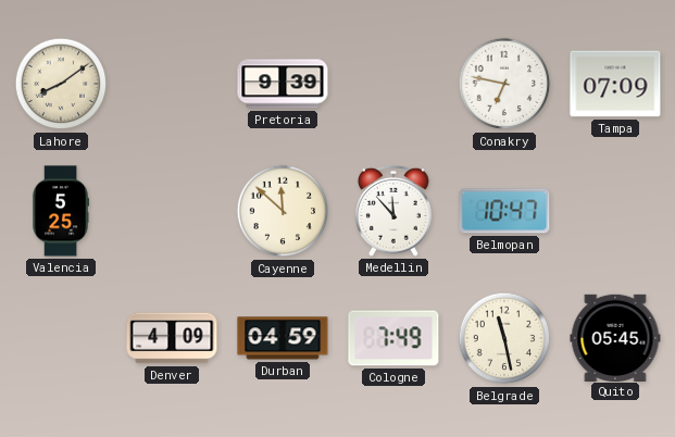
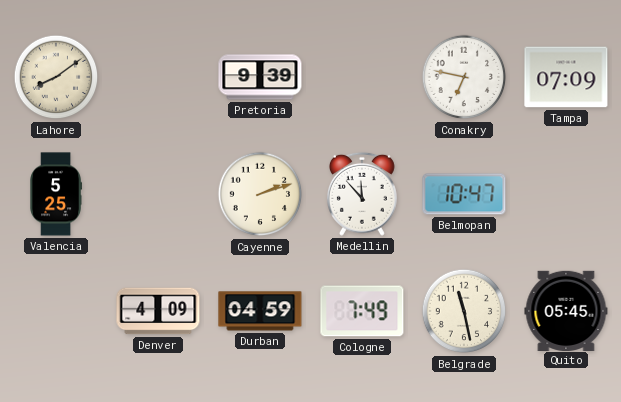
Cayenne: 11:52 -> 2:12
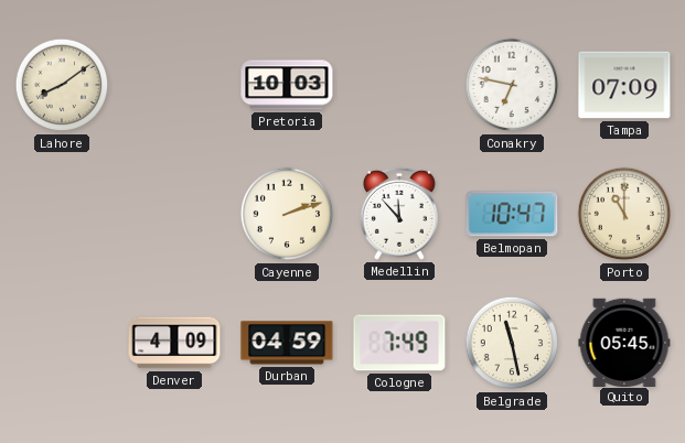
Pretoria: 9:39 -> 10:03
Valencia: 5:25 -> none
Porto: none -> 11:00
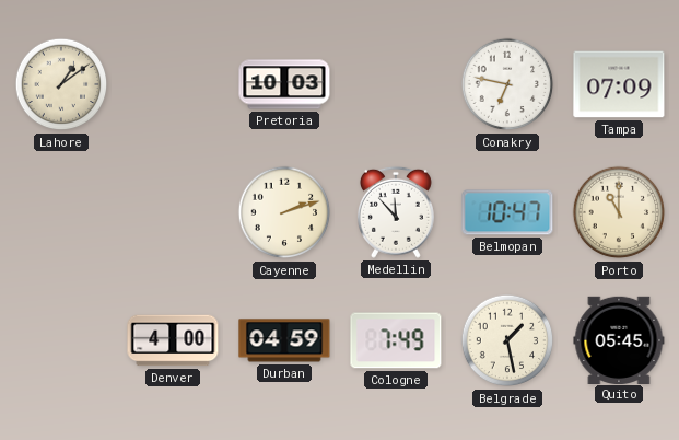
Lahore: 8:09 -> 1:09
Denver: 4:09 -> 4:00
Belgrade: 11:28 -> 1:28
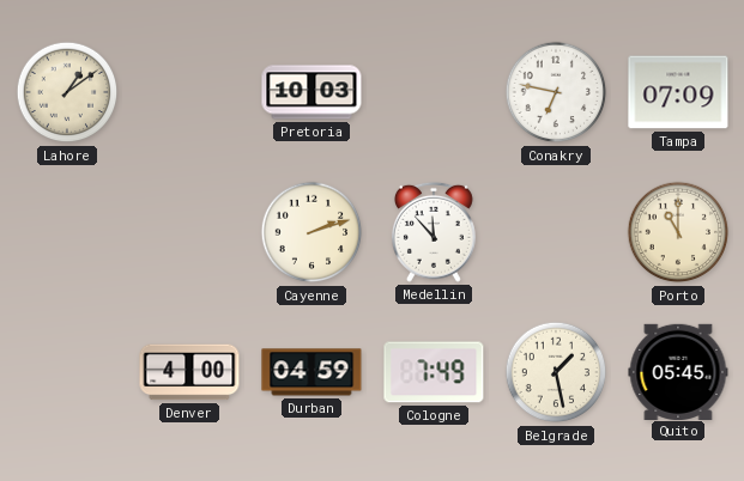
Belmopan: 10:47 -> none
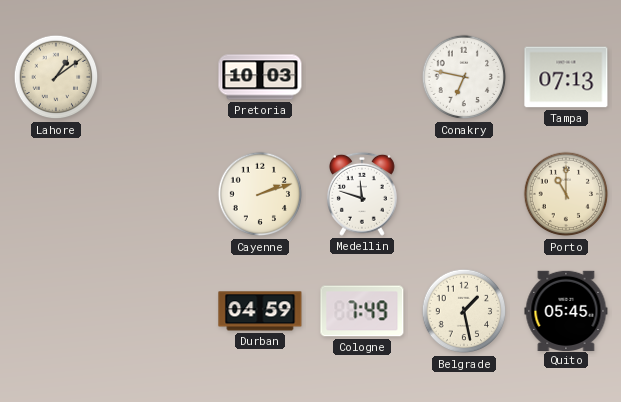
Tampa: 07:09 -> 07:13
Medellin: 11:53 -> 11:48
Denver: 4:00 -> none
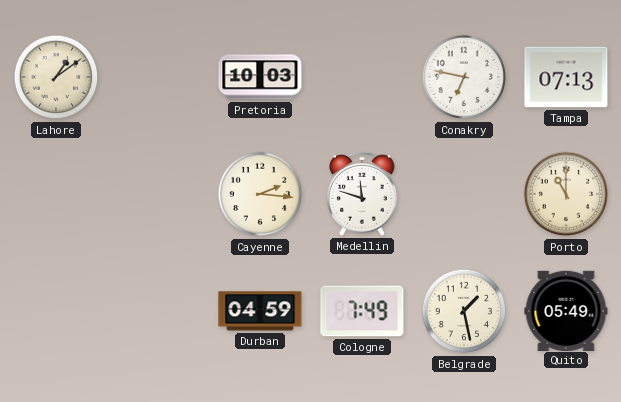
Cayenne: 2:12 -> 2:16
Quito: 05:45 -> 05:49
